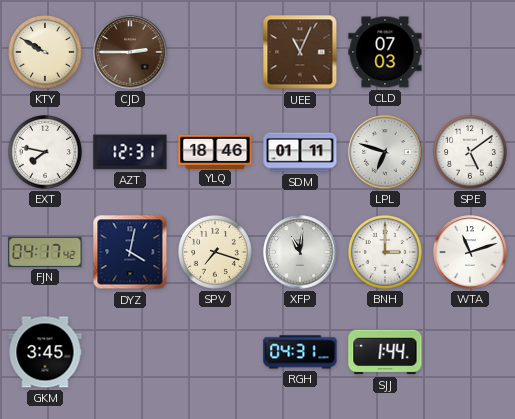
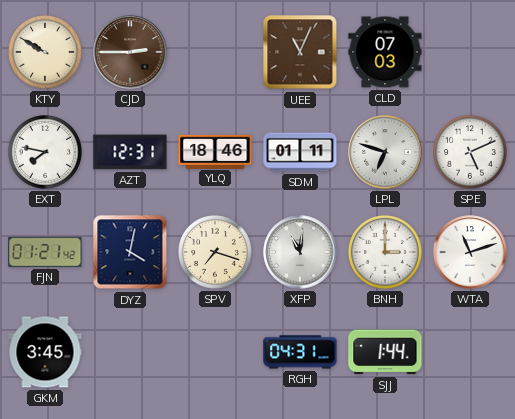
SPE: 5:09 -> 5:11
FJN: 04:17 -> 01:21
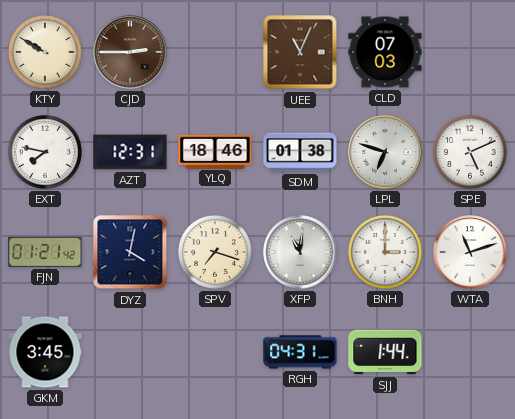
SDM: 01:11 -> 01:38
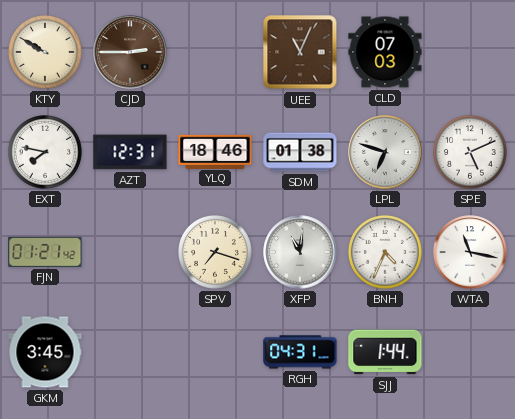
DYZ: 4:02 -> none
BNH: 3:00 -> 4:34
WTA: 11:12 -> 11:17
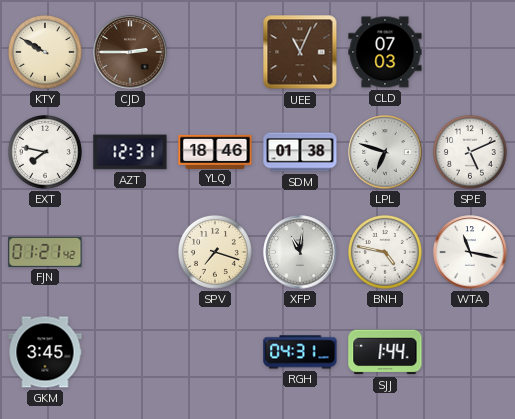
BNH: 4:34 -> 4:47
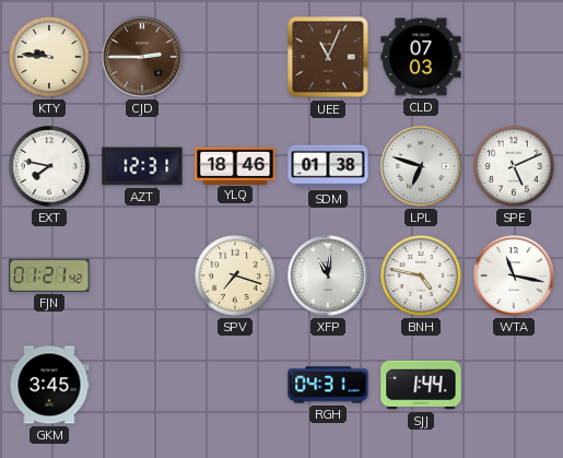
KTY: 9:50 -> 9:46
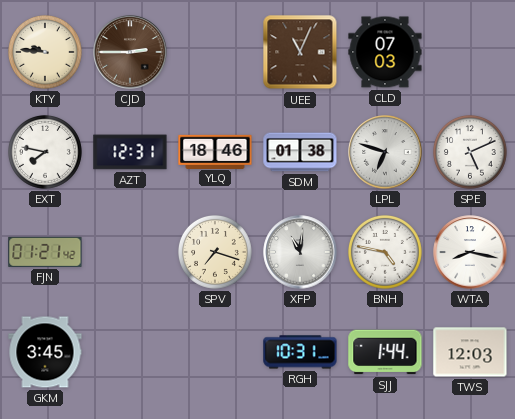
WTA: 11:17 -> 8:17
RGH: 04:31 -> 10:31
TWS: none -> 12:03
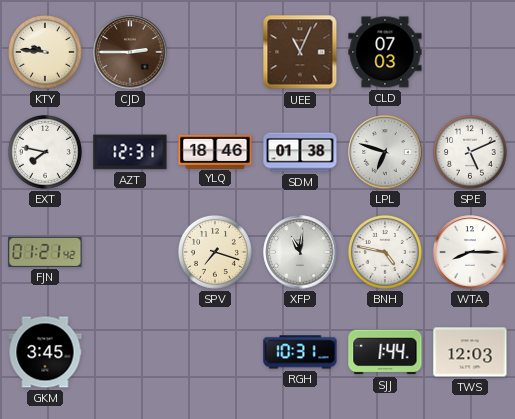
WTA: 8:17 -> 8:15
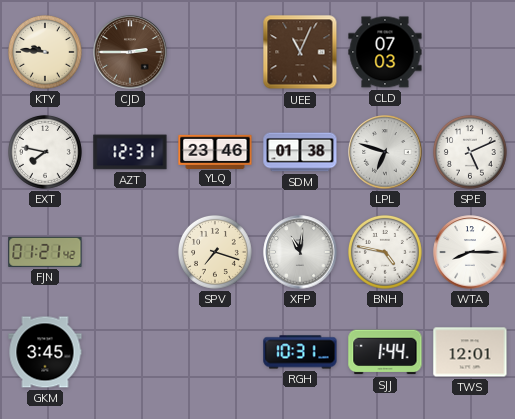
YLQ: 18:46 -> 23:46
TWS: 12:03 -> 12:01
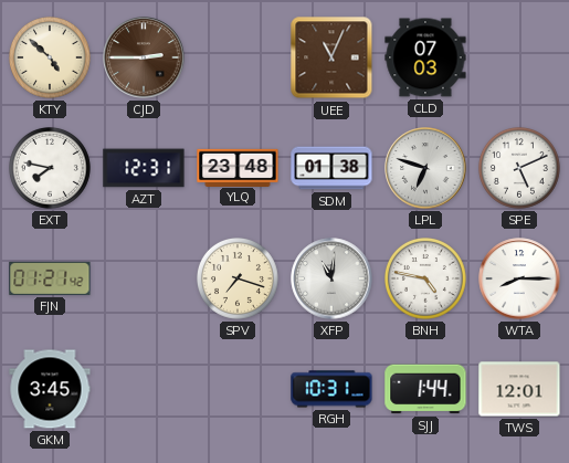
KTY: 9:46 -> 4:52
YLQ: 23:46 -> 23:48
